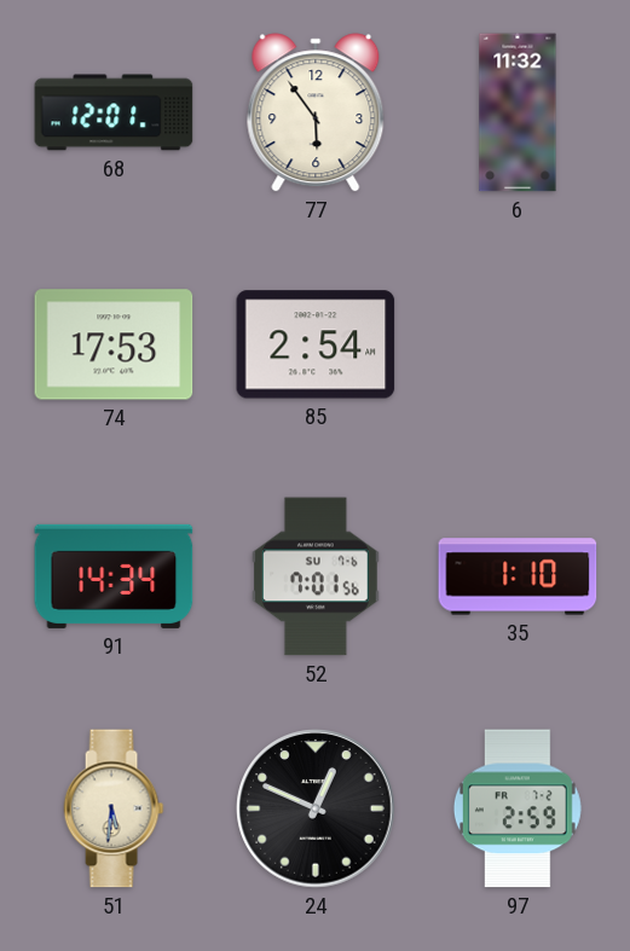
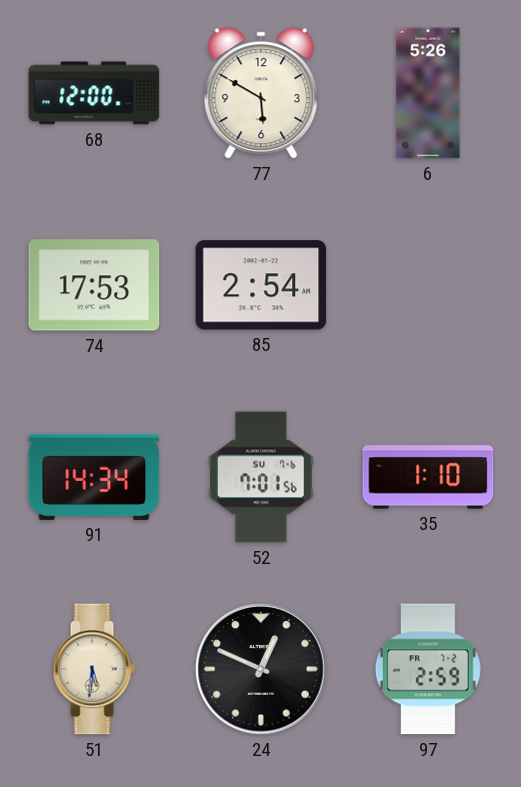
68: 12:01 -> 12:00
77: 5:54 -> 5:50
6: 11:32 -> 5:26
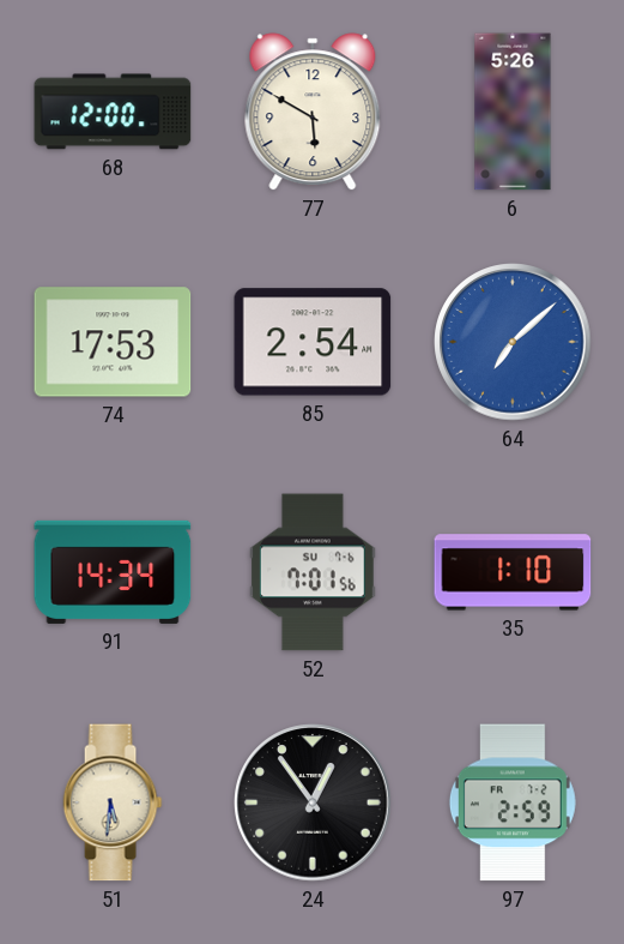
64: none -> 7:08
24: 12:49 -> 12:54
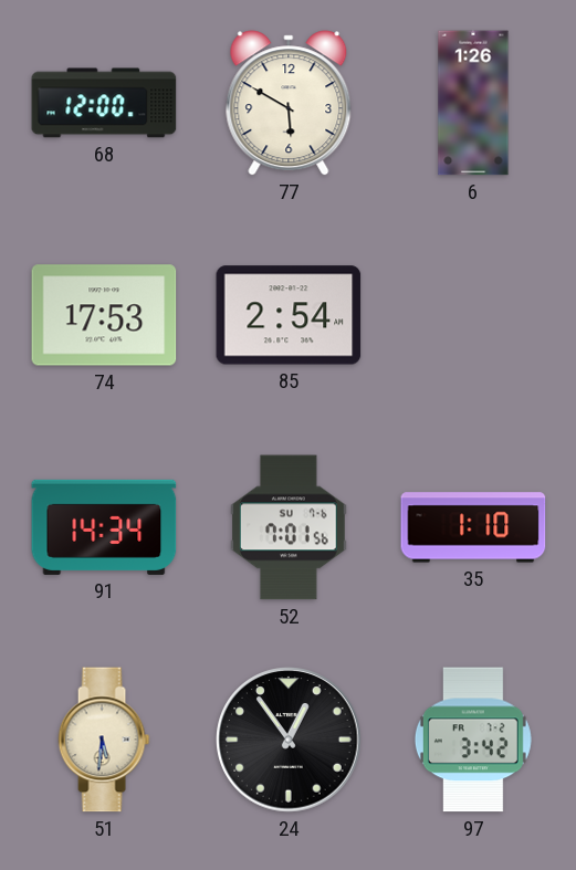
6: 5:26 -> 1:26
64: 7:08 -> none
97: 2:59 -> 3:42
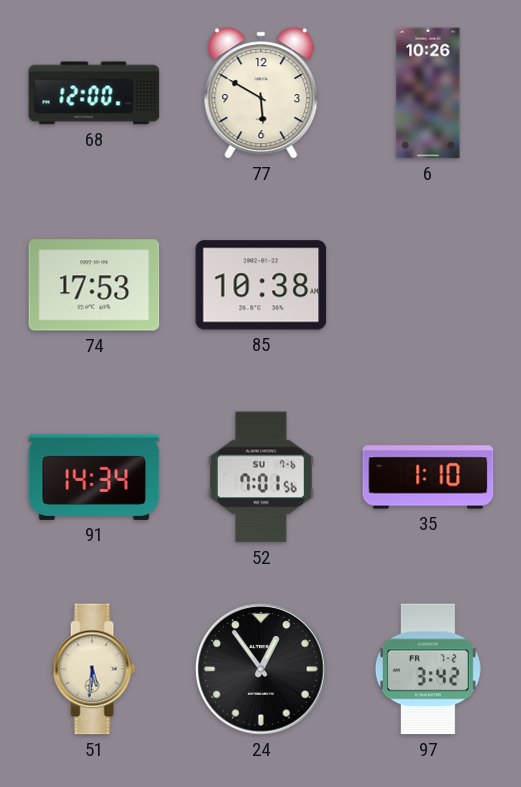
6: 1:26 -> 10:26
85: 2:54 -> 10:38
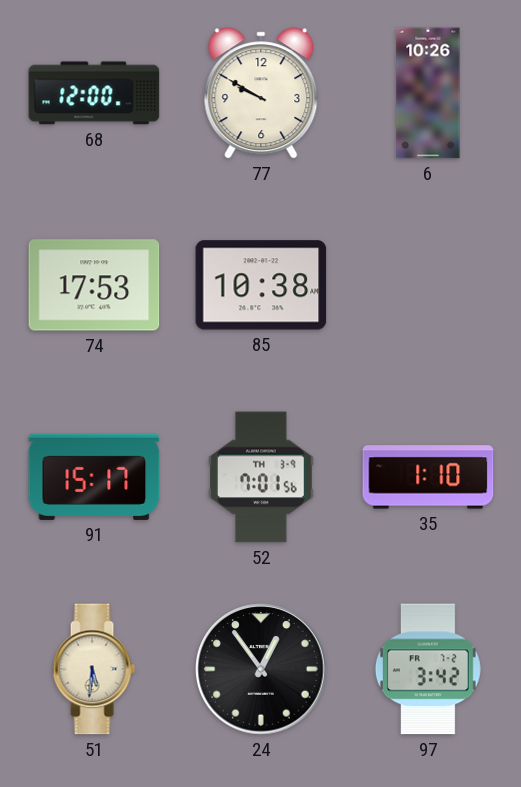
77: 5:50 -> 9:50
91: 14:34 -> 15:17
52 date: SU 7-6 -> TH 3-9
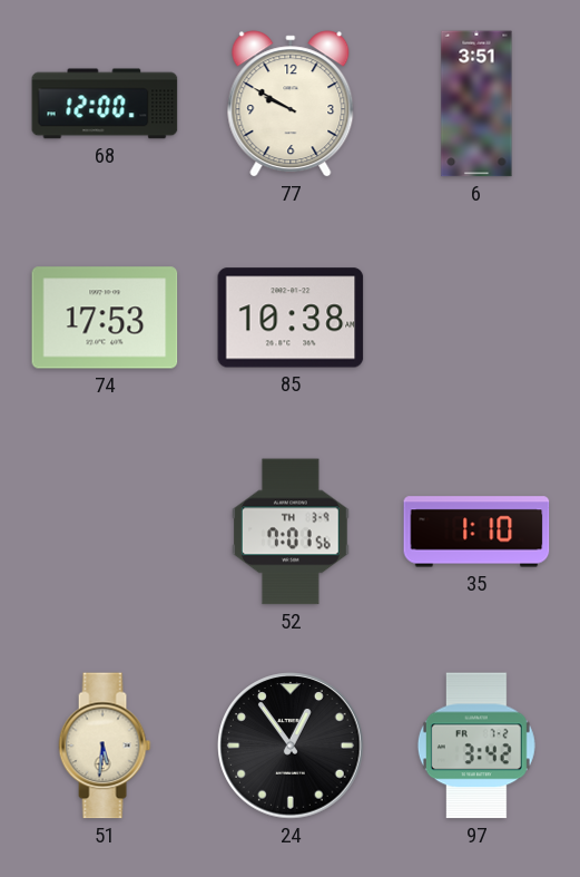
6: 10:26 -> 3:51
91: 15:17 -> none
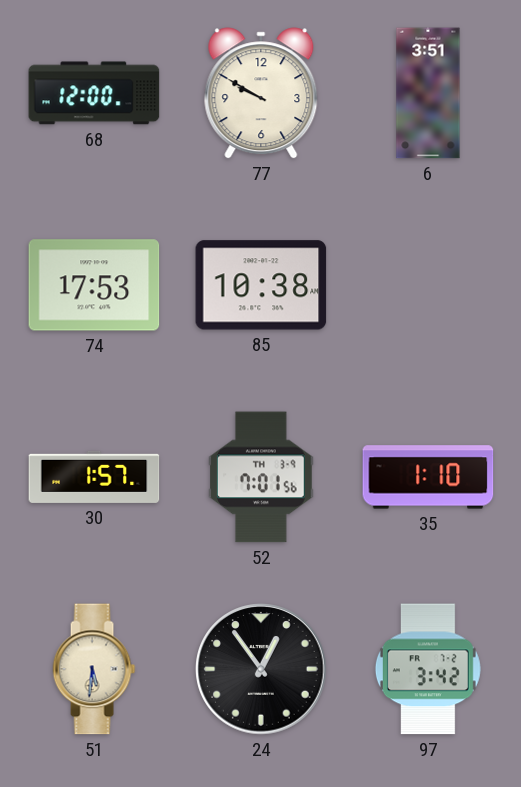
30: none -> 1:57
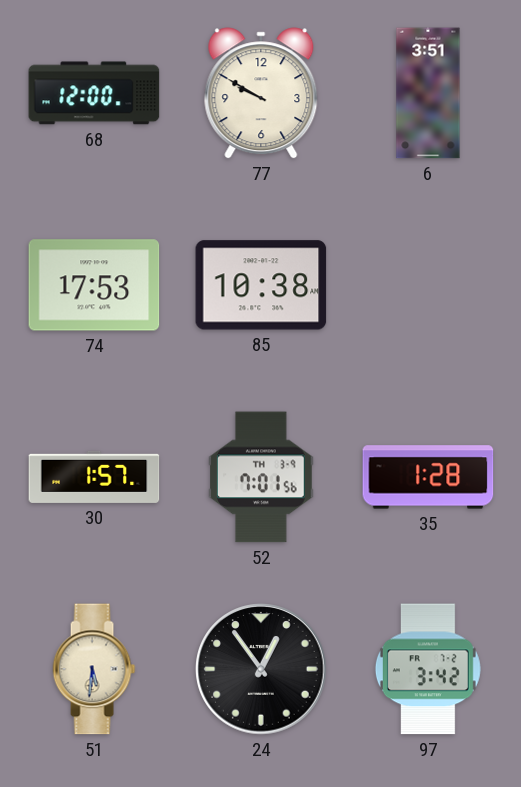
35: 1:10 -> 1:28
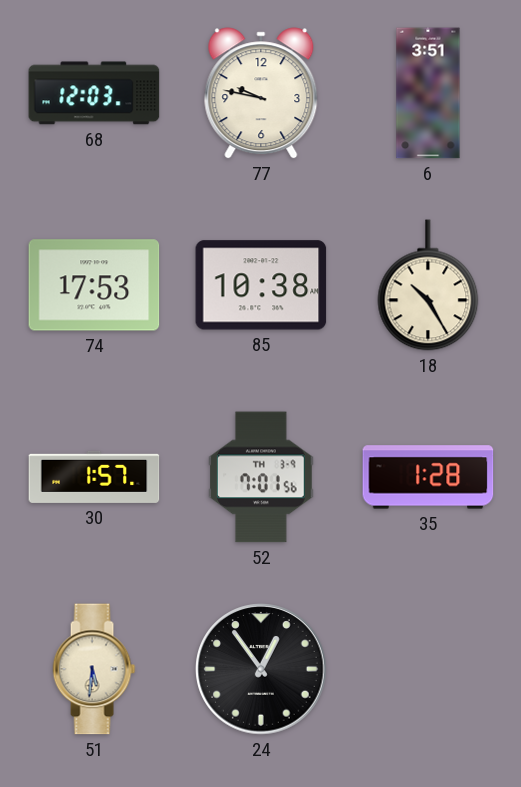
68: 12:00 -> 12:03
77: 9:50 -> 9:47
18: none -> 10:25
97: 3:42 -> none
